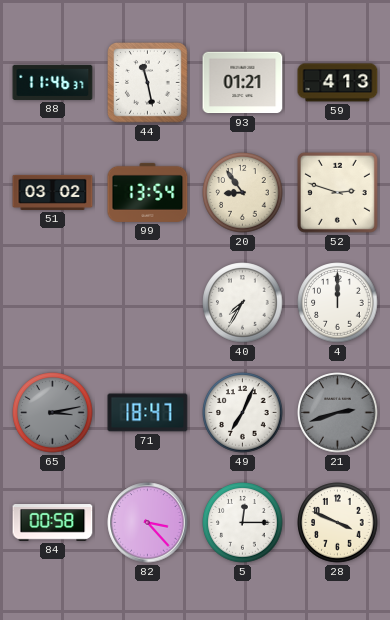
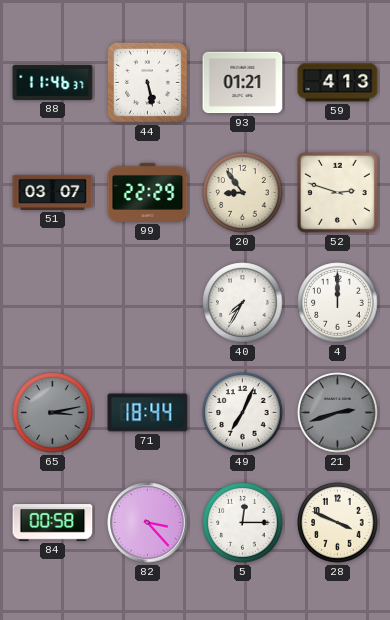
44: 11:28 -> 5:28
51: 03:02 -> 03:07
99: 13:54 -> 22:29
71: 18:47 -> 18:44
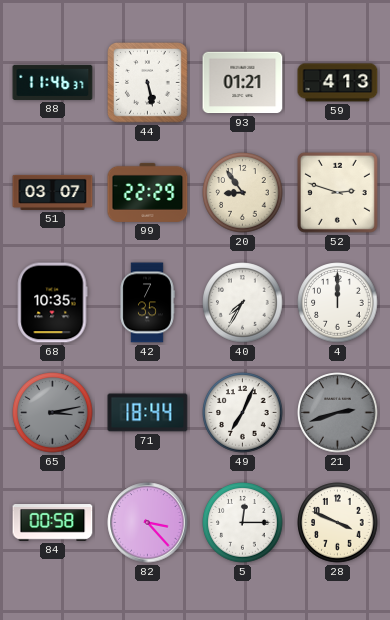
68: none -> 10:35
42: none -> 7:35
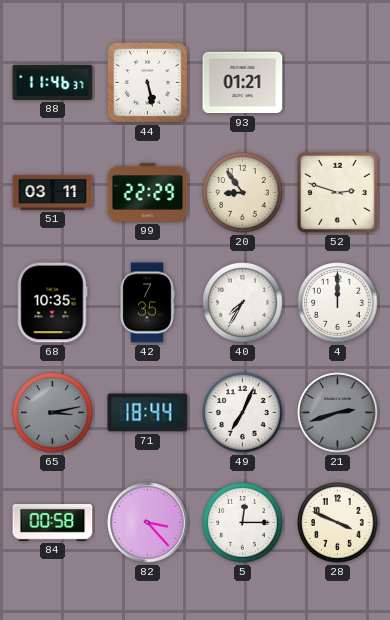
59: 4:13 -> none
51: 03:07 -> 03:11
